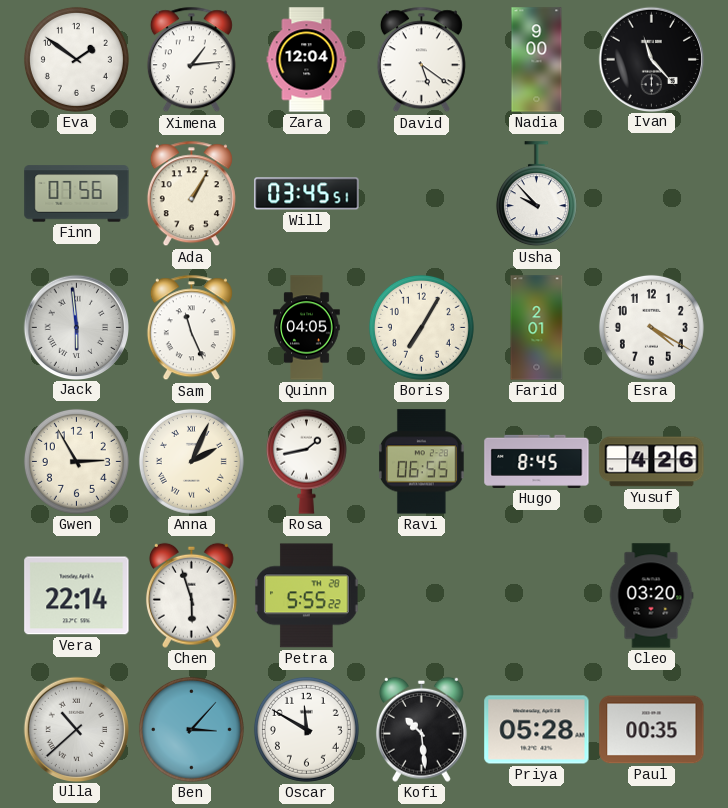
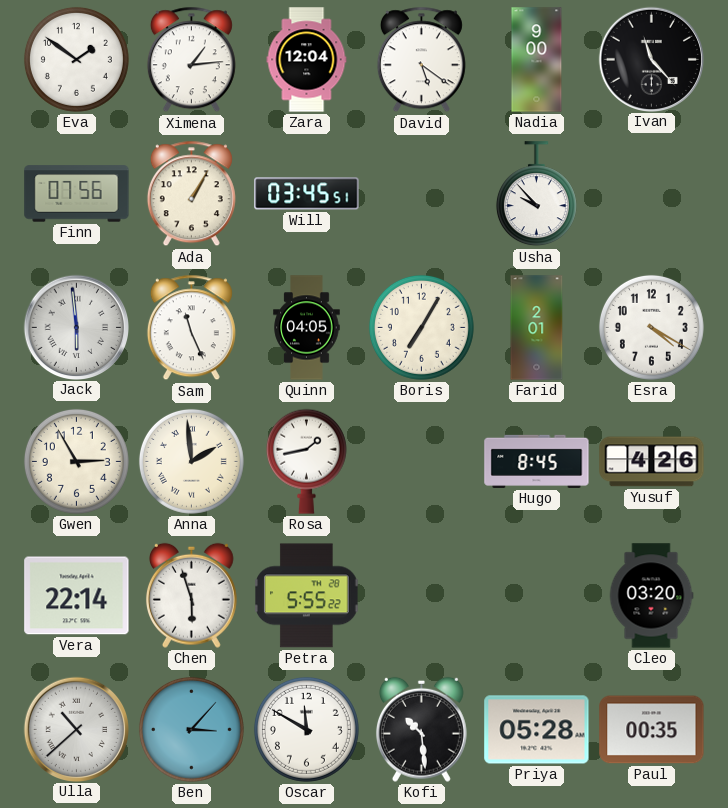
Anna: 2:04 -> 1:59
Ravi: 06:55 -> none
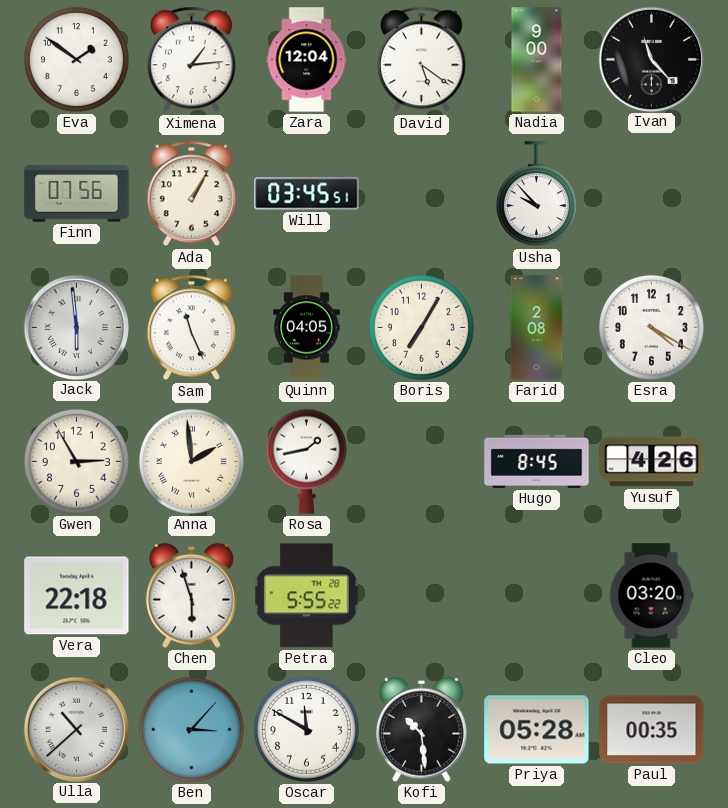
Farid: 2:01 -> 2:08
Vera: 22:14 -> 22:18
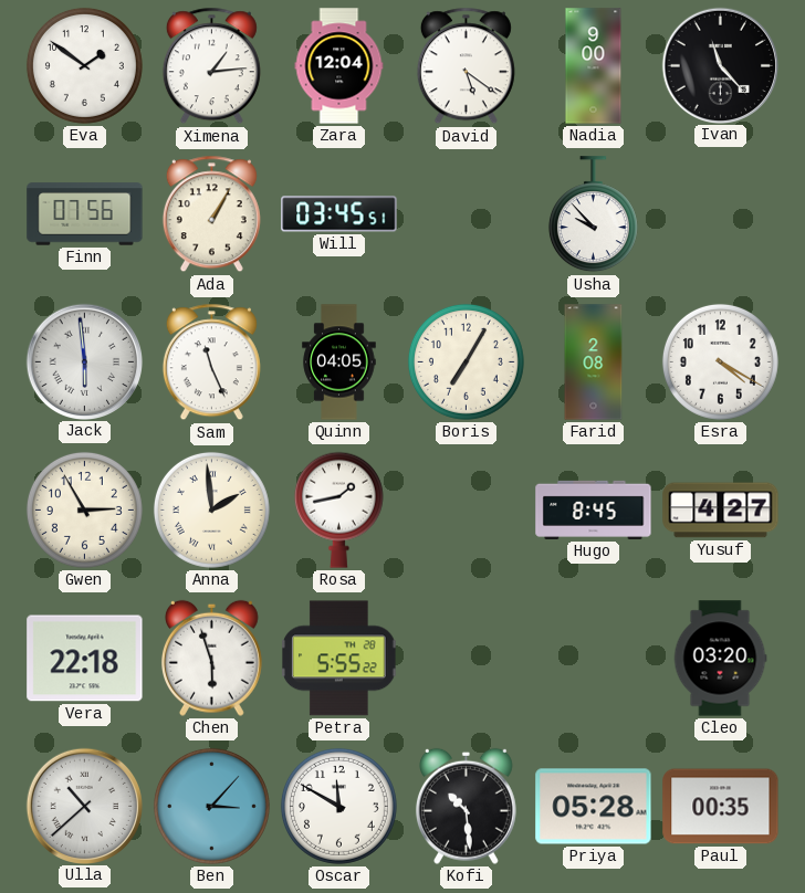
Yusuf: 4:26 -> 4:27
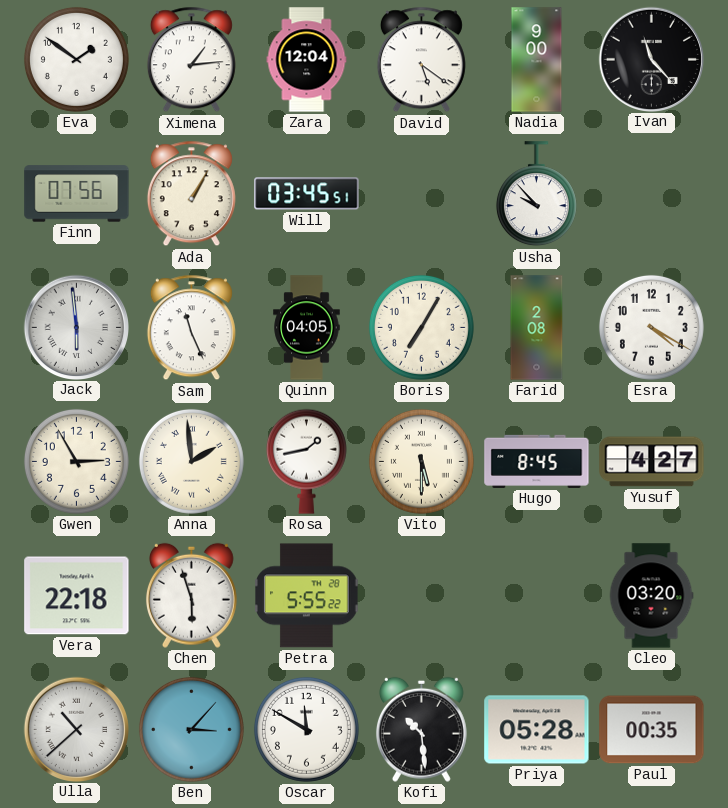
Vito: none -> 5:30
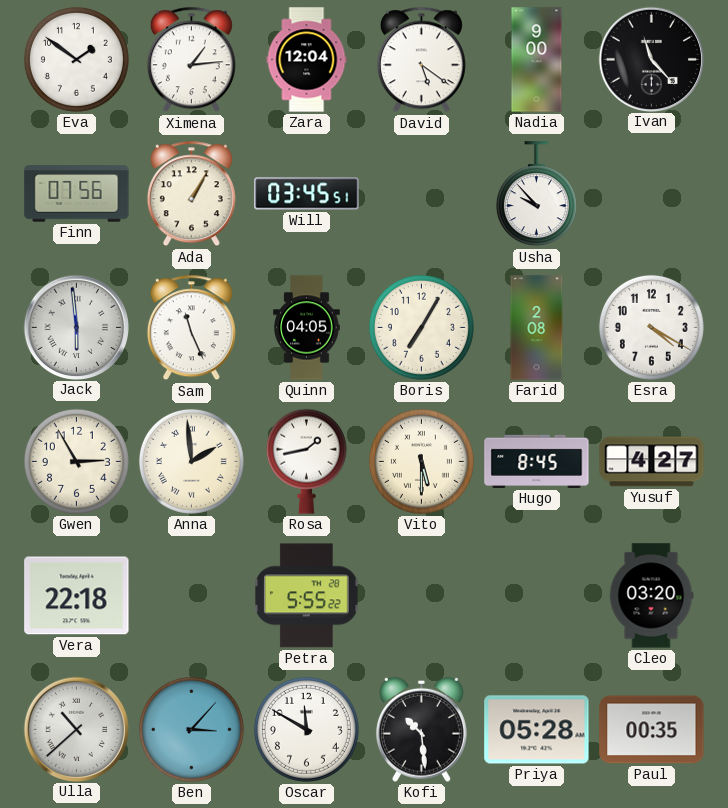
Chen: 5:57 -> none
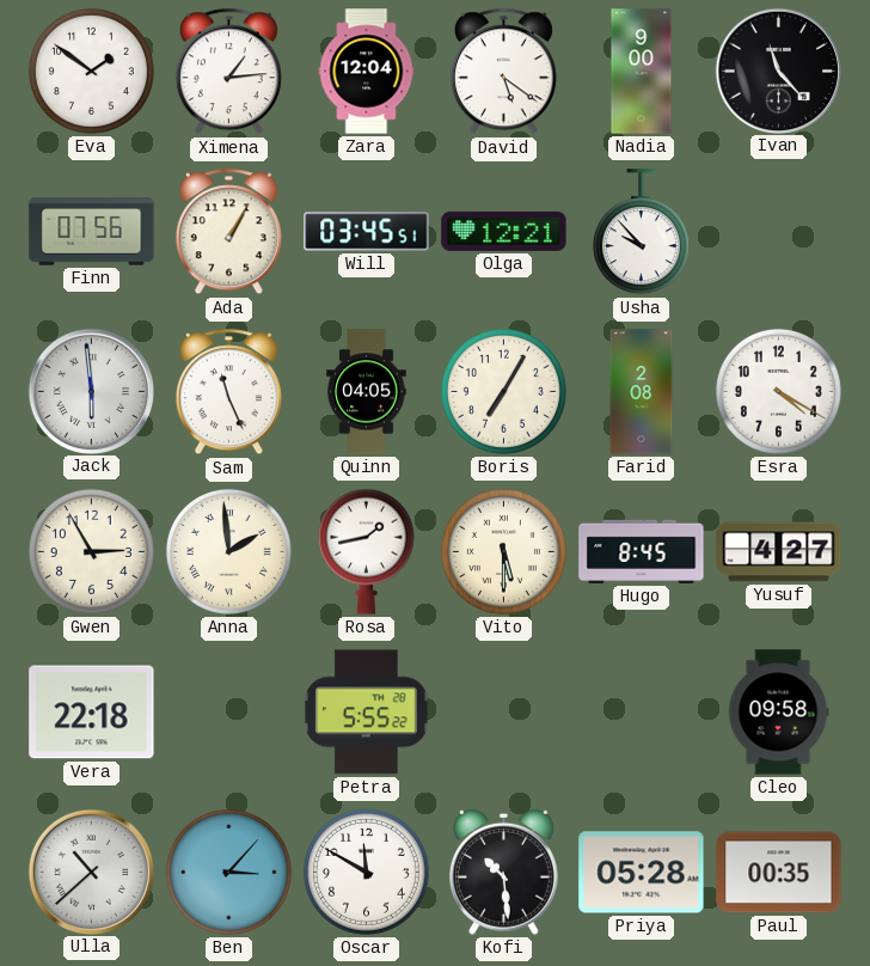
Olga: none -> 12:21
Cleo: 03:20 -> 09:58
